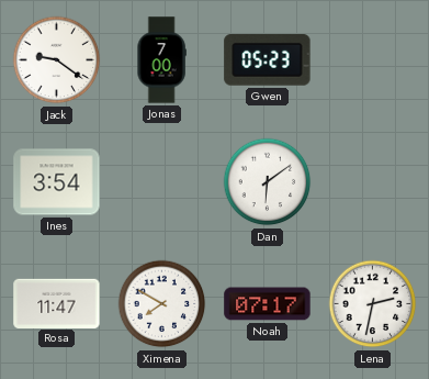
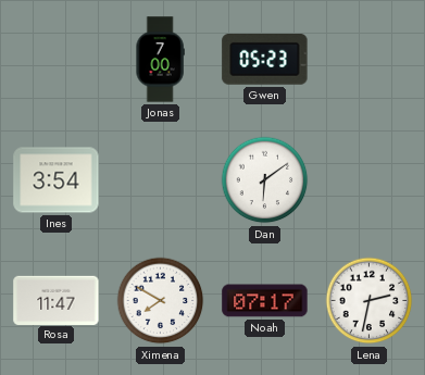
Jack: 9:21 -> none
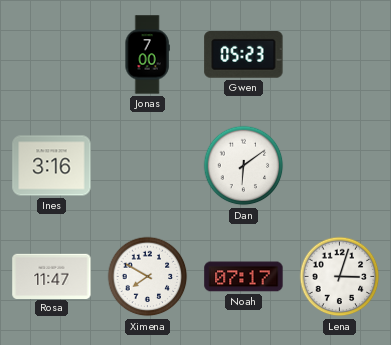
Ines: 3:54 -> 3:16
Lena: 2:32 -> 3:03
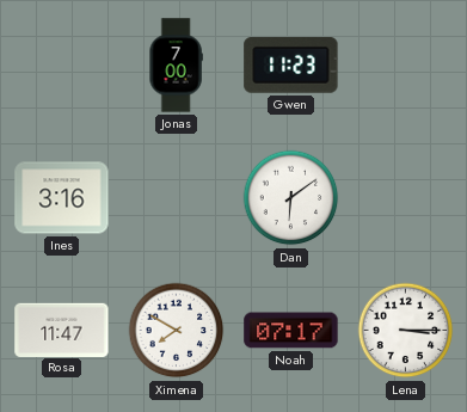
Gwen: 05:23 -> 11:23
Lena: 3:03 -> 3:15
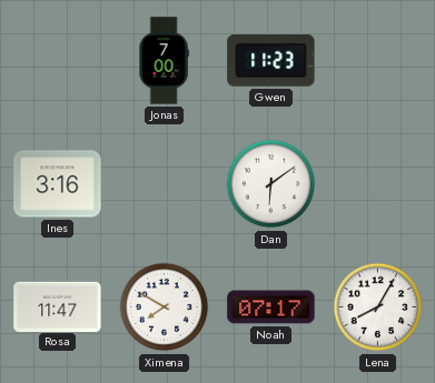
Lena: 3:15 -> 8:05
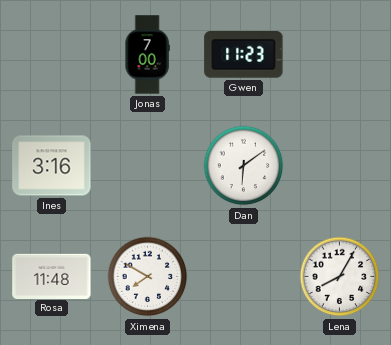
Rosa: 11:47 -> 11:48
Noah: 07:17 -> none
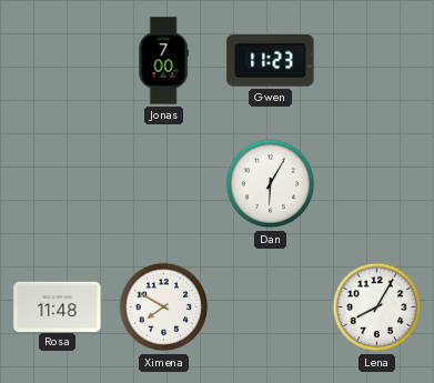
Ines: 3:16 -> none
Dan: 6:09 -> 6:05
